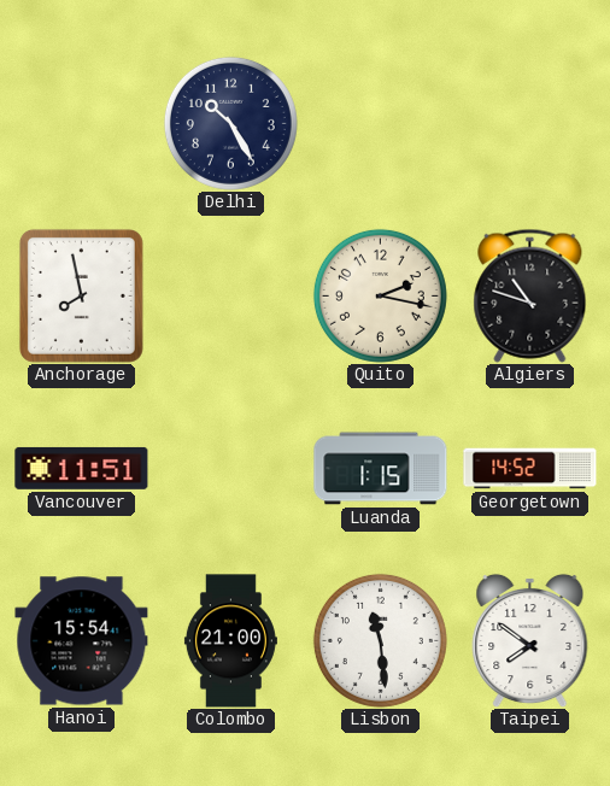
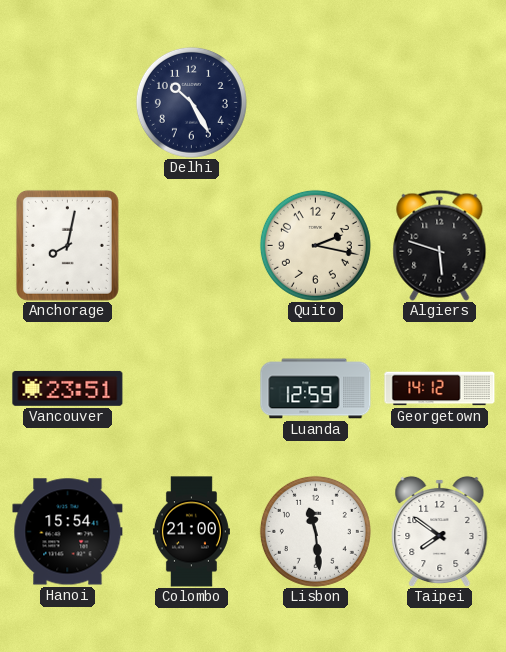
Anchorage: 7:58 -> 8:02
Algiers: 10:48 -> 5:48
Vancouver: 11:51 -> 23:51
Luanda: 1:15 -> 12:59
Georgetown: 14:52 -> 14:12
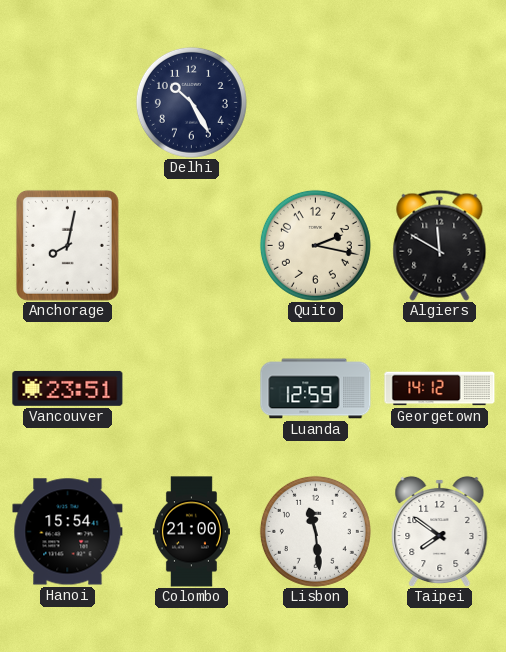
Algiers: 5:48 -> 11:50
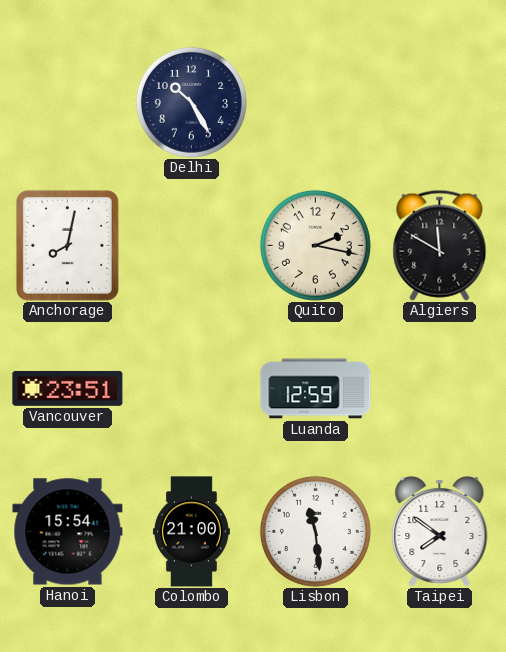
Georgetown: 14:12 -> none
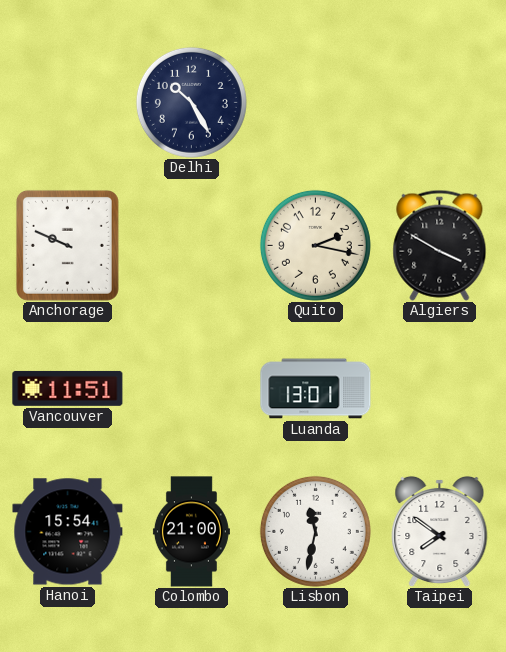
Anchorage: 8:02 -> 9:49
Algiers: 11:50 -> 3:50
Vancouver: 23:51 -> 11:51
Luanda: 12:59 -> 13:01
Lisbon: 11:29 -> 11:32
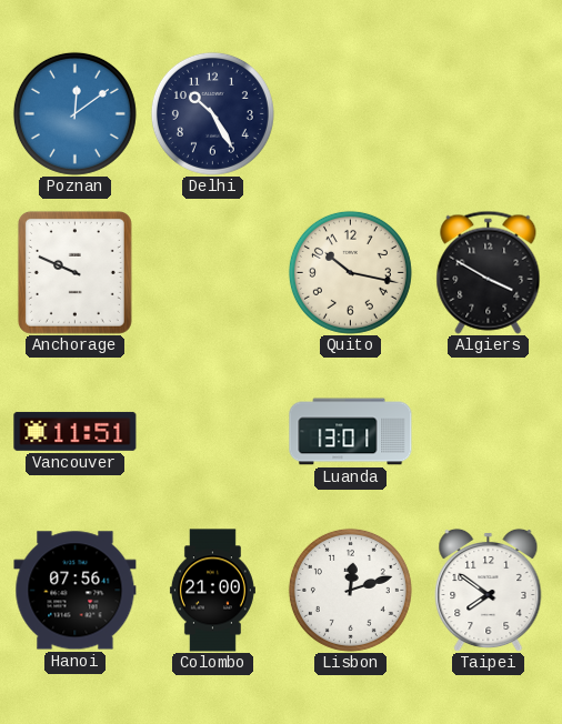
Poznan: none -> 12:09
Quito: 2:17 -> 10:17
Hanoi: 15:54 -> 07:56
Lisbon: 11:32 -> 12:12
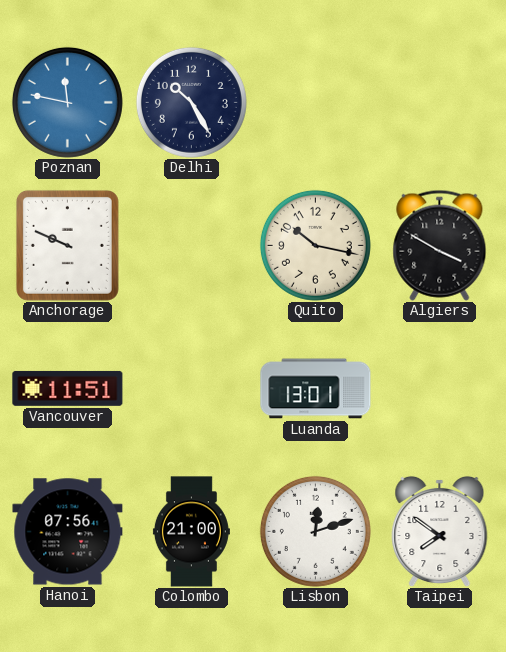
Poznan: 12:09 -> 11:47
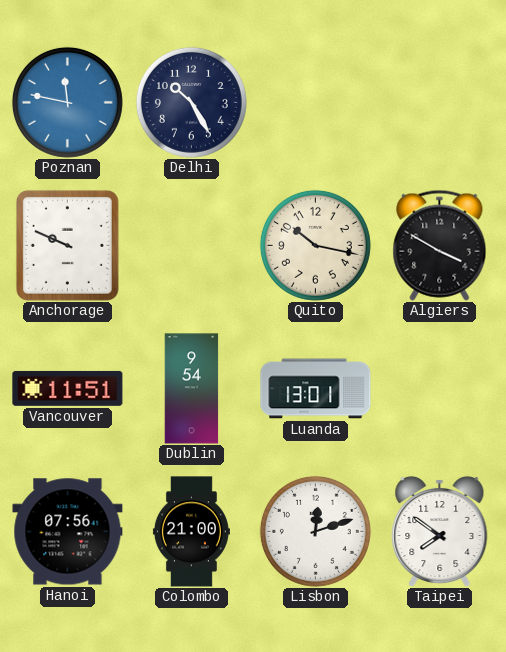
Dublin: none -> 9:54
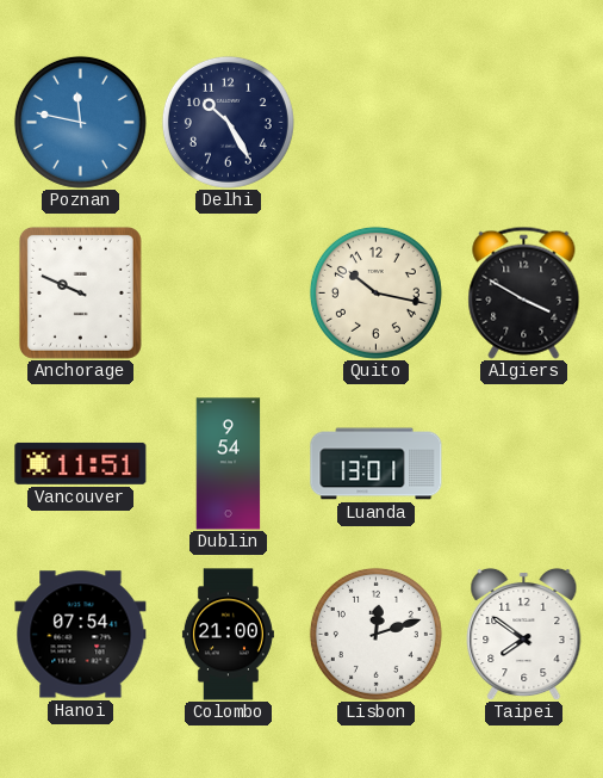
Hanoi: 07:56 -> 07:54
